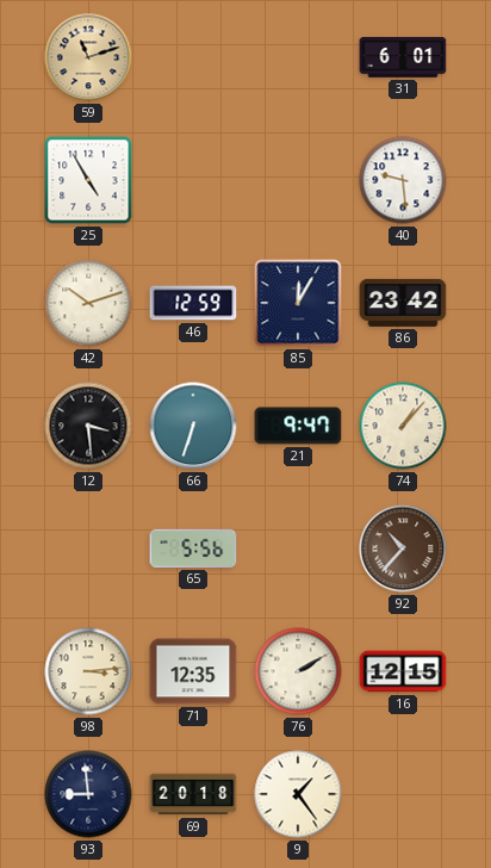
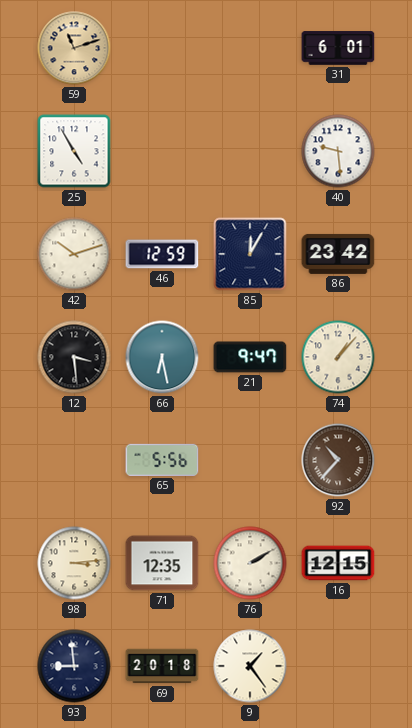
66: 6:33 -> 6:28
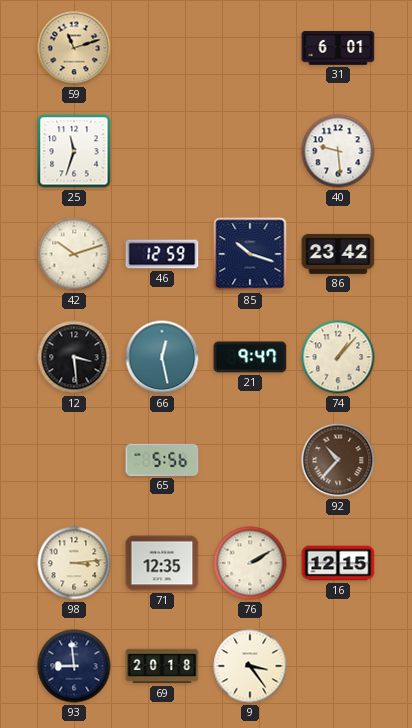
25: 4:55 -> 11:33
85: 12:05 -> 10:18
66: 6:28 -> 12:28
9: 1:24 -> 3:24
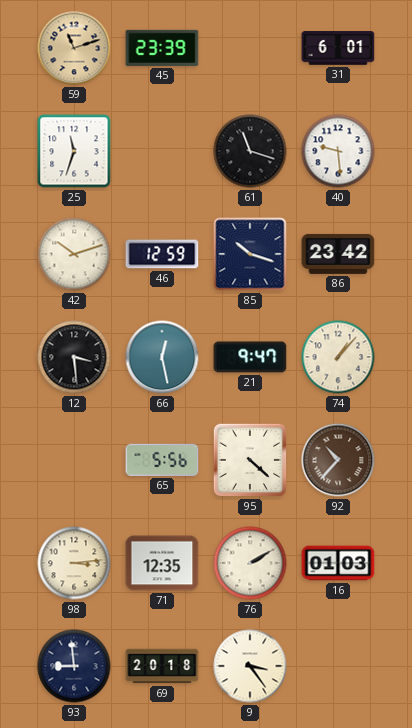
45: none -> 23:39
61: none -> 11:18
95: none -> 4:22
16: 12:15 -> 01:03
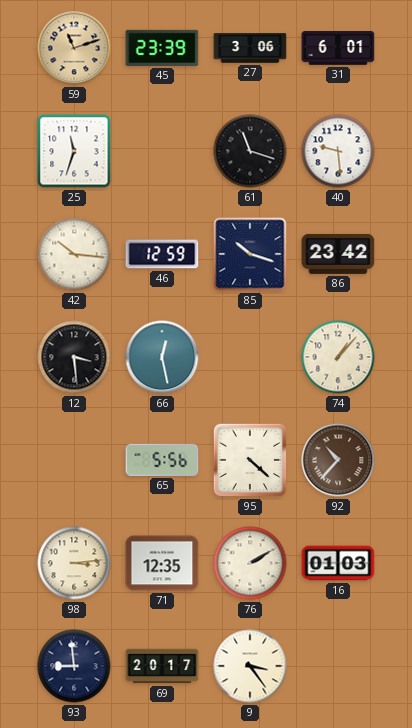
27: none -> 3:06
42: 10:12 -> 10:16
21: 9:47 -> none
69: 20:18 -> 20:17
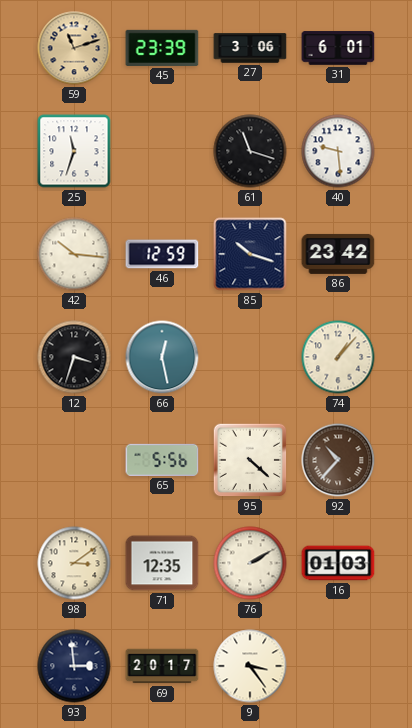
12: 3:29 -> 3:33
98: 3:14 -> 3:09
93: 8:59 -> 2:59
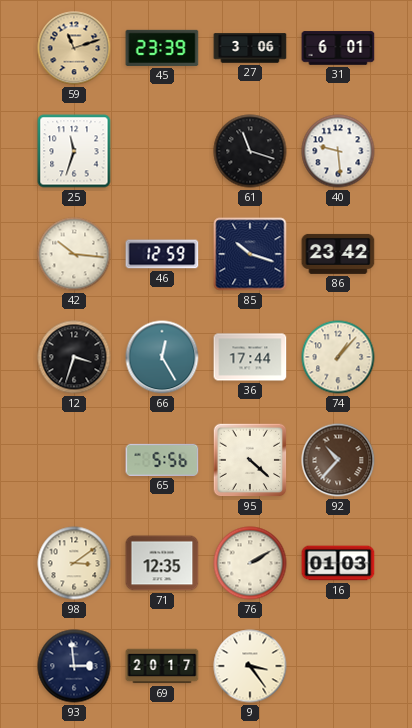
66: 12:28 -> 12:25
36: none -> 17:44
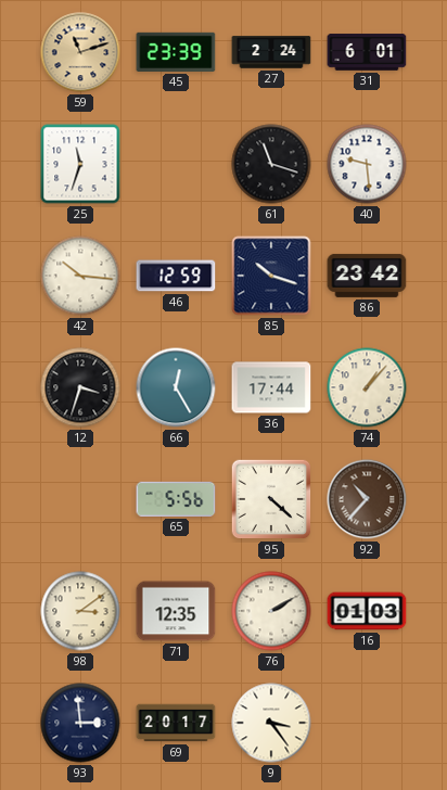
27: 3:06 -> 2:24
